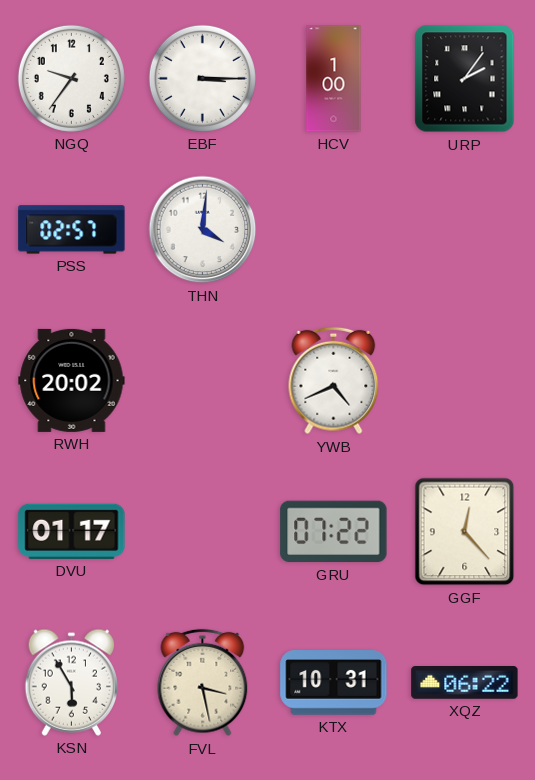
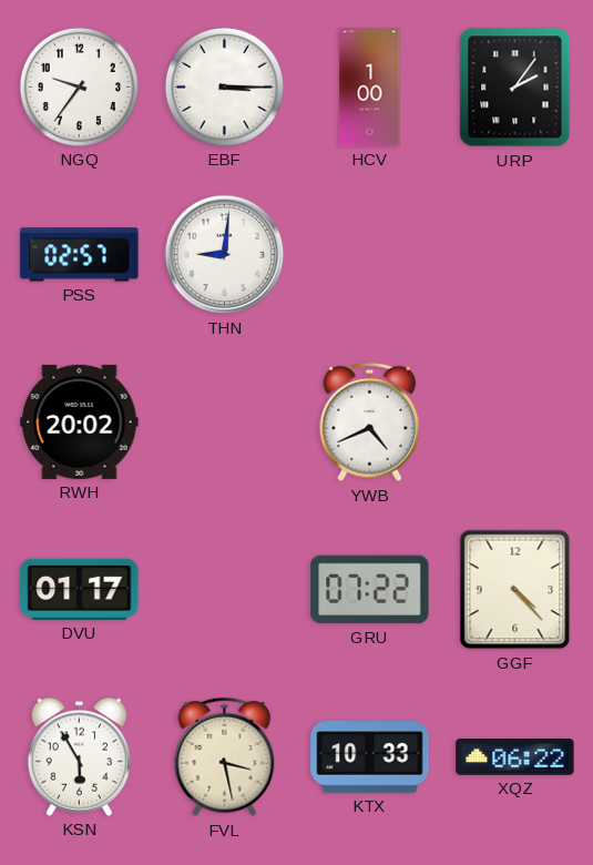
THN: 4:01 -> 9:01
GGF: 12:23 -> 4:23
KTX: 10:31 -> 10:33
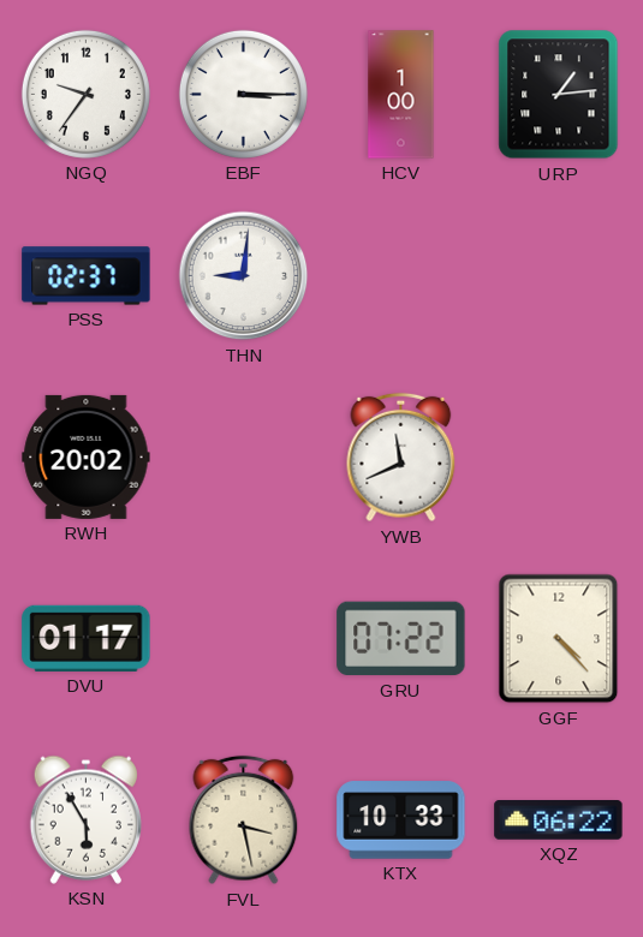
URP: 2:06 -> 1:14
PSS: 02:57 -> 02:37
YWB: 4:41 -> 11:41
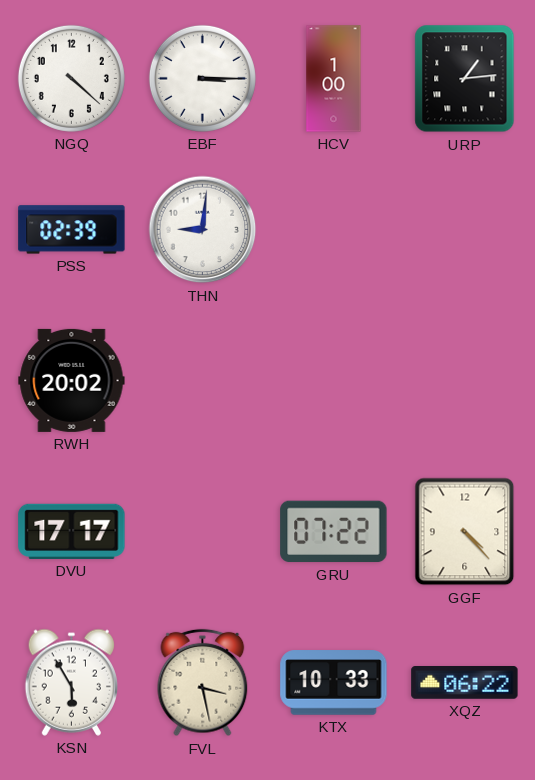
NGQ: 9:36 -> 4:22
PSS: 02:37 -> 02:39
YWB: 11:41 -> none
DVU: 01:17 -> 17:17
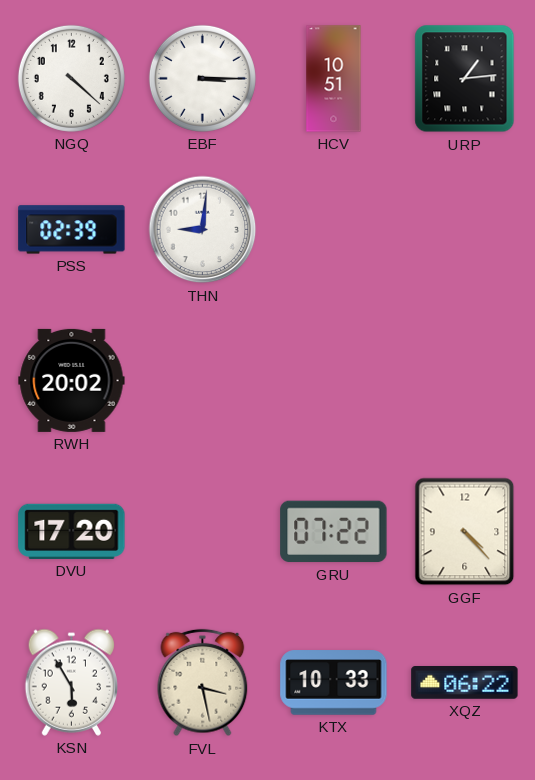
HCV: 1:00 -> 10:51
DVU: 17:17 -> 17:20
